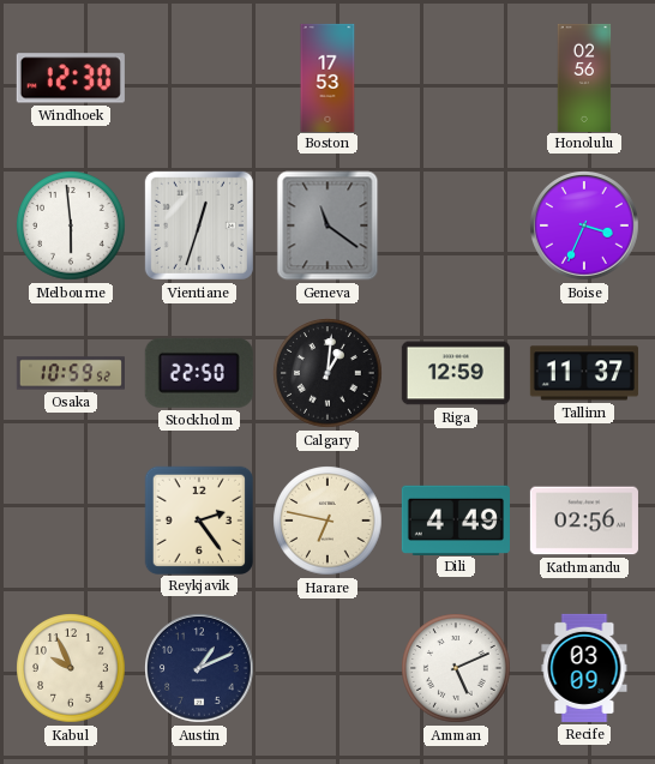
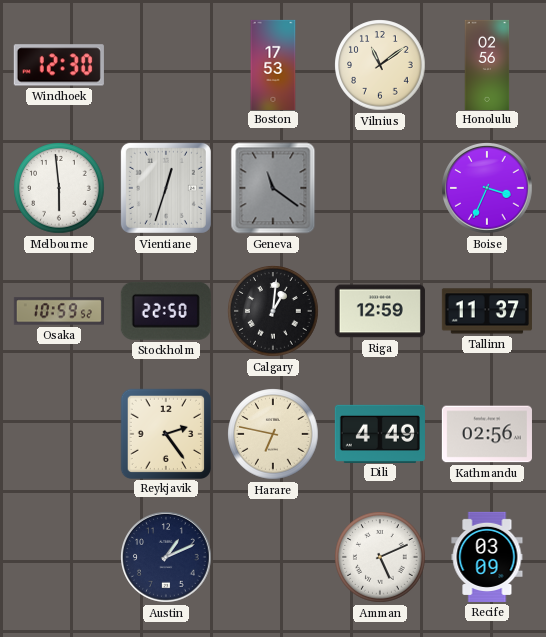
Vilnius: none -> 11:09
Kabul: 9:56 -> none
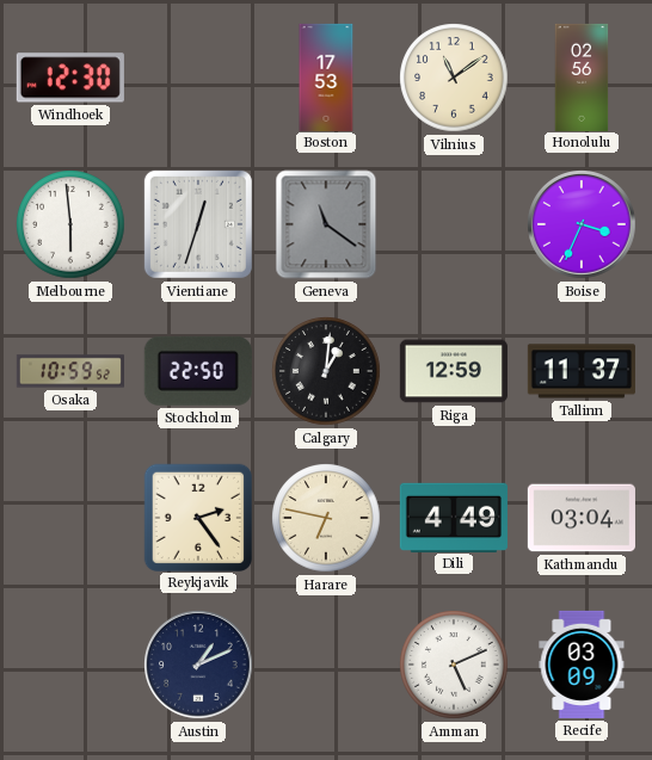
Kathmandu: 02:56 -> 03:04
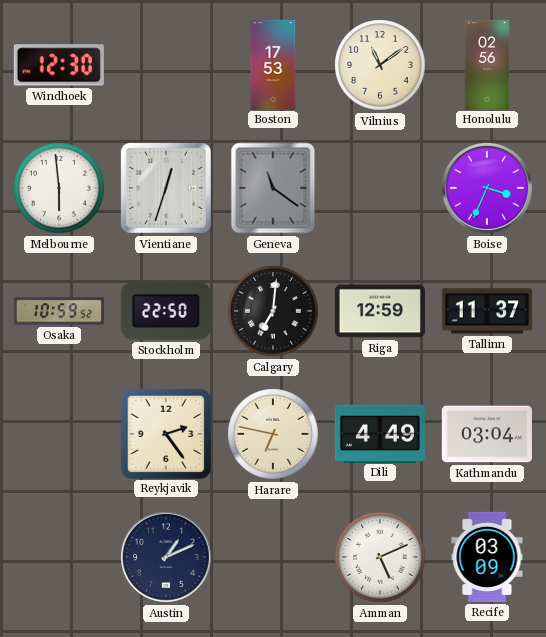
Calgary: 1:01 -> 7:01
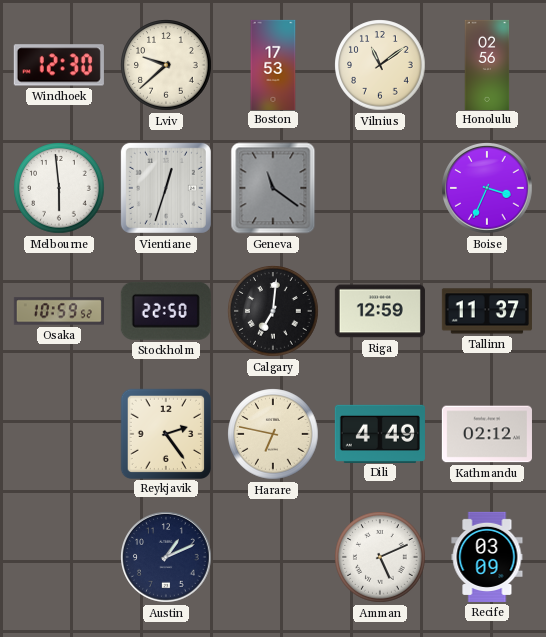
Lviv: none -> 9:38
Kathmandu: 03:04 -> 02:12
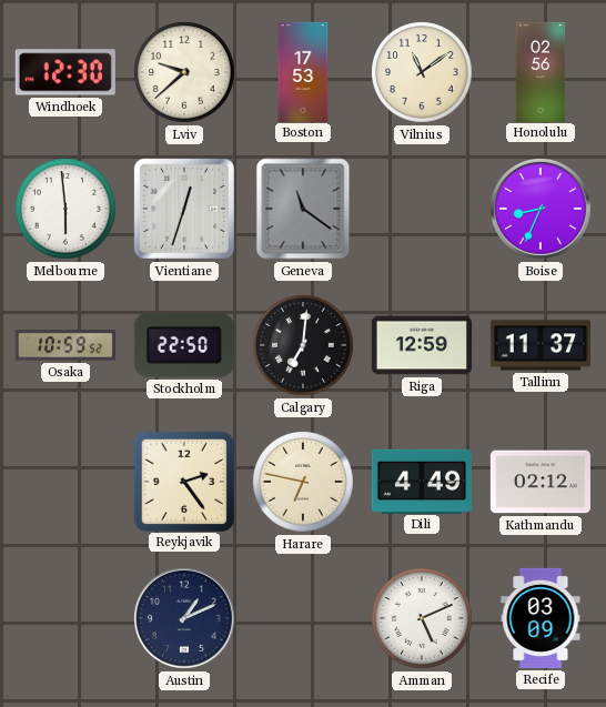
Boise: 3:34 -> 8:34
